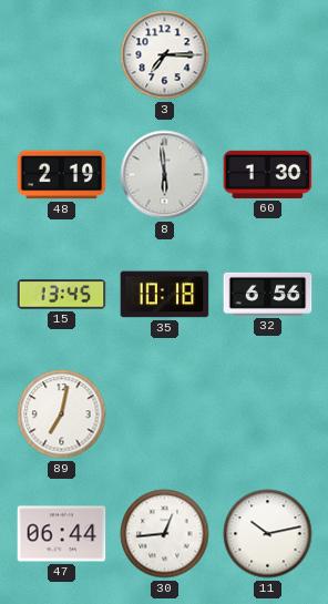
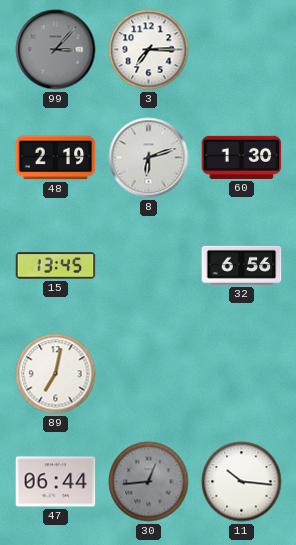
99: none -> 3:07
8: 5:59 -> 6:12
35: 10:18 -> none
30 dial: white -> grey
11: 10:13 -> 10:16
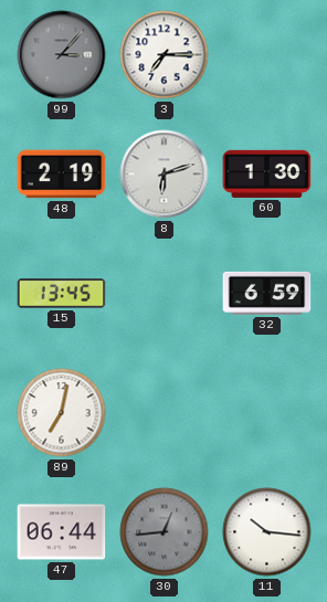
32: 6:56 -> 6:59
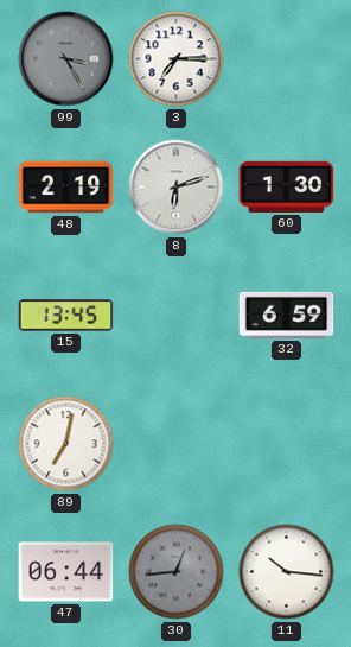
99: 3:07 -> 3:25
